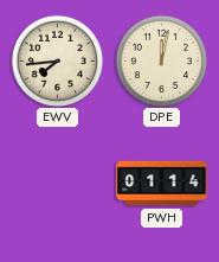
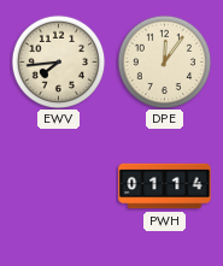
DPE: 12:02 -> 12:06
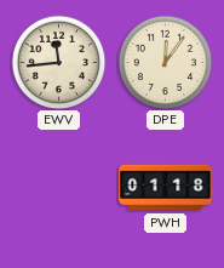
EWV: 7:44 -> 11:44
PWH: 01:14 -> 01:18
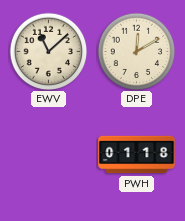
EWV: 11:44 -> 11:08
DPE: 12:06 -> 12:10
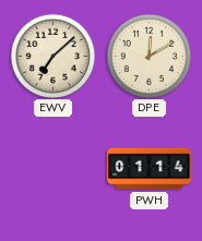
EWV: 11:08 -> 7:08
PWH: 01:18 -> 01:14
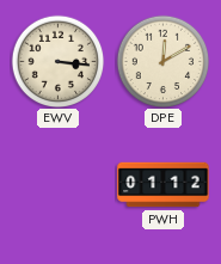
EWV: 7:08 -> 3:16
PWH: 01:14 -> 01:12
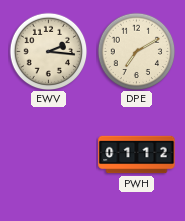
EWV: 3:16 -> 2:16
DPE: 12:10 -> 7:10
